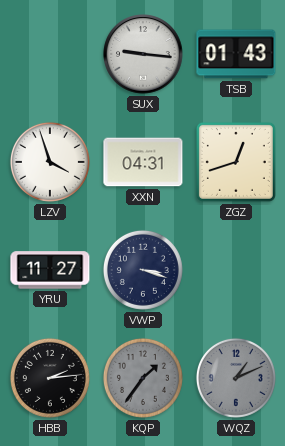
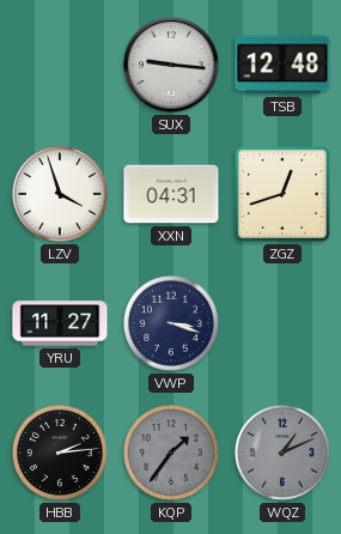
TSB: 01:43 -> 12:48
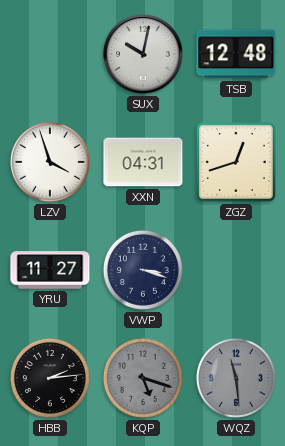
SUX: 9:16 -> 10:02
KQP: 1:36 -> 5:18
WQZ: 1:11 -> 11:29
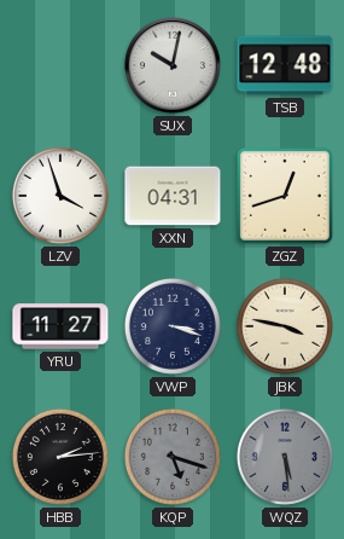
JBK: none -> 3:47
WQZ: 11:29 -> 5:29
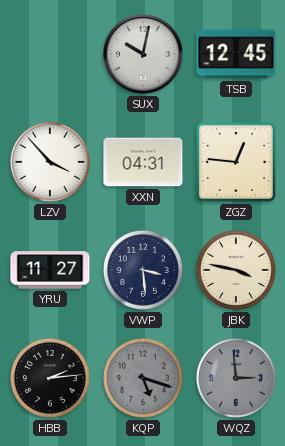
TSB: 12:48 -> 12:45
LZV: 3:57 -> 3:53
ZGZ: 12:42 -> 12:46
VWP: 3:18 -> 3:29
WQZ: 5:29 -> 2:59
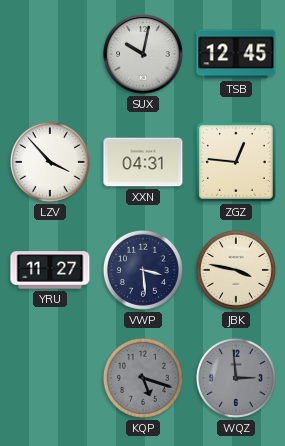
HBB: 2:14 -> none
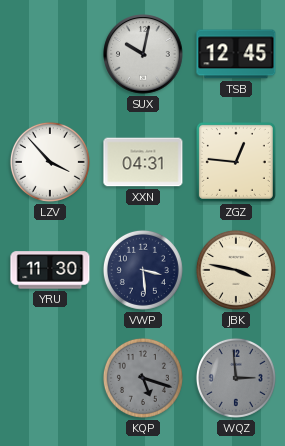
YRU: 11:27 -> 11:30
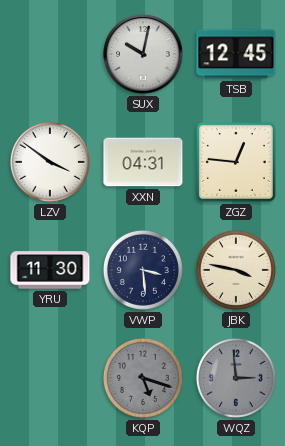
LZV: 3:53 -> 3:51
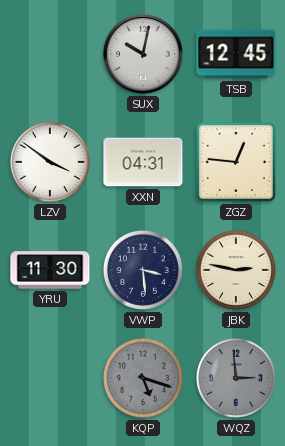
JBK: 3:47 -> 2:47
